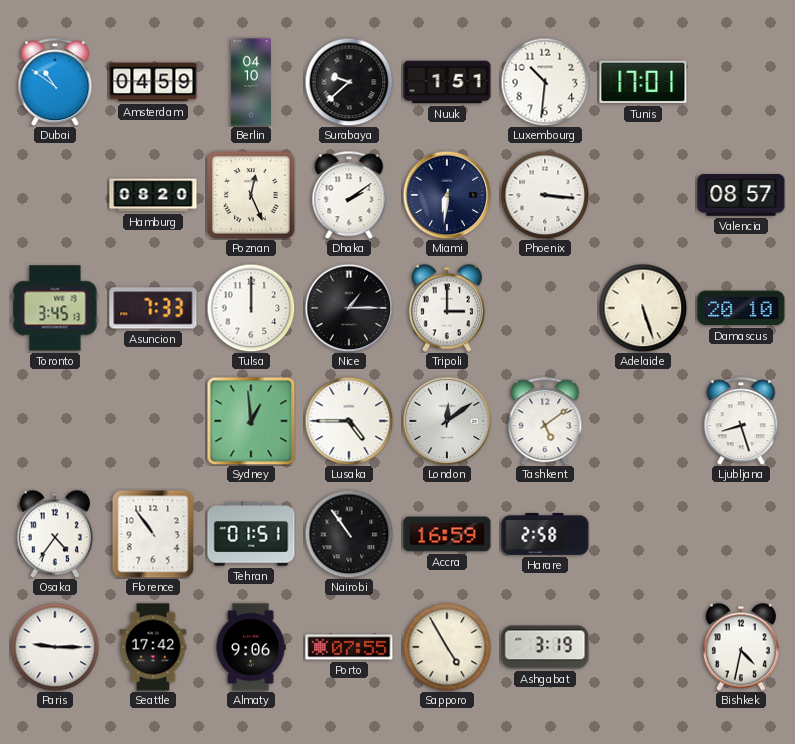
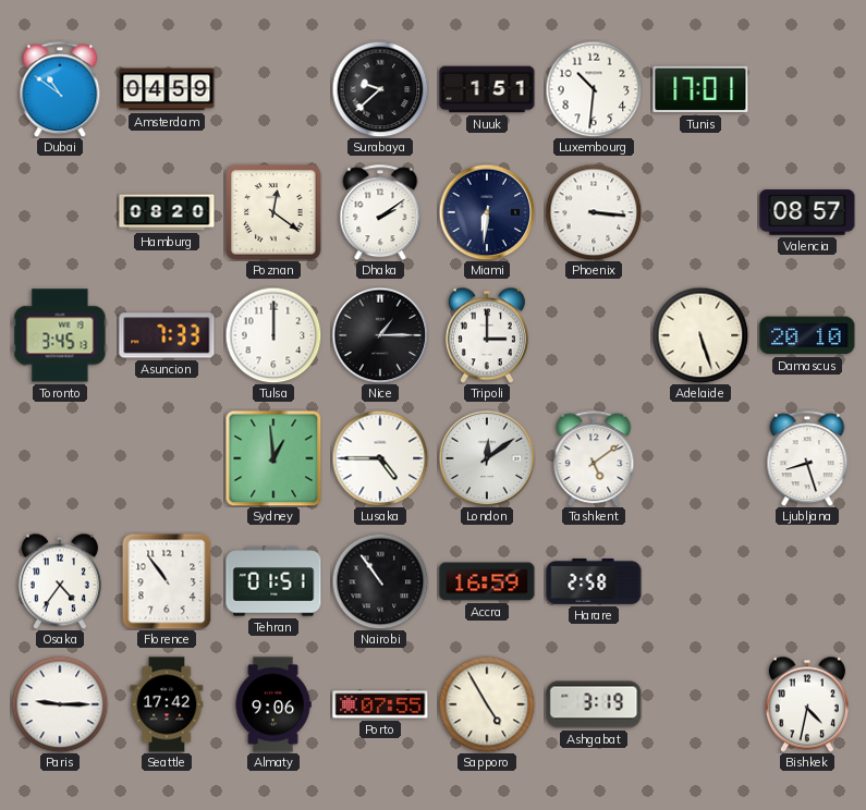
Berlin: 04:10 -> none
Poznan: 12:26 -> 12:21
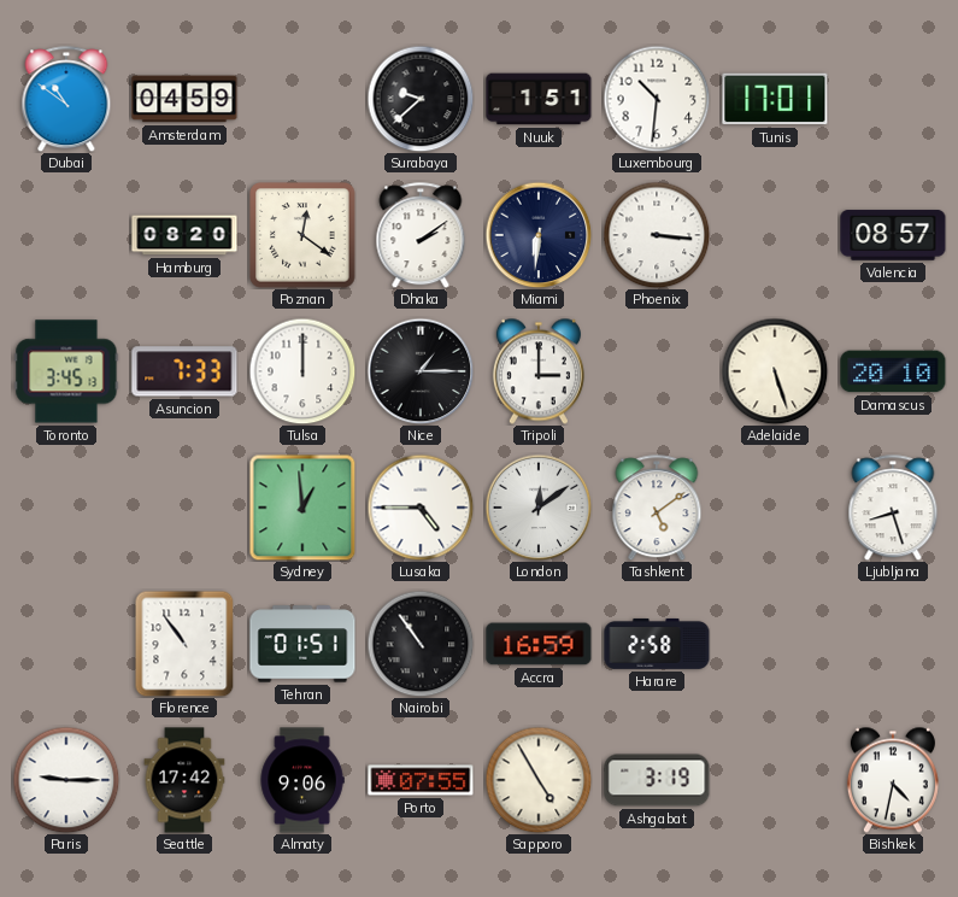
Osaka: 4:36 -> none
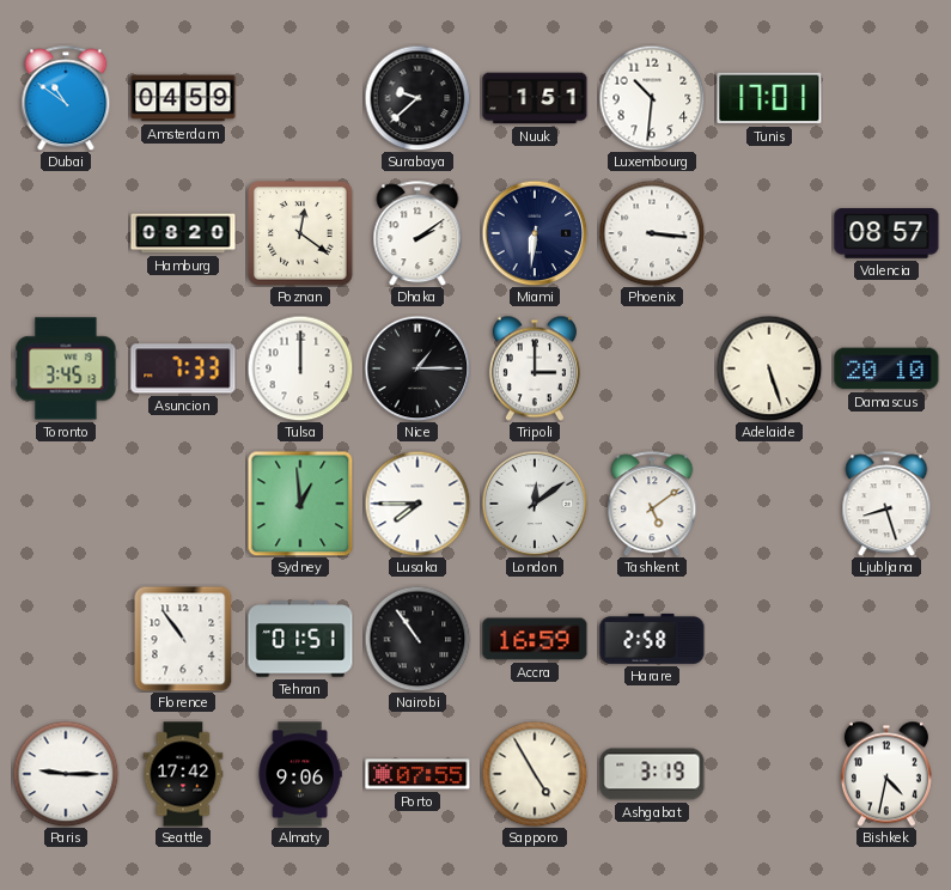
Lusaka: 4:45 -> 7:45
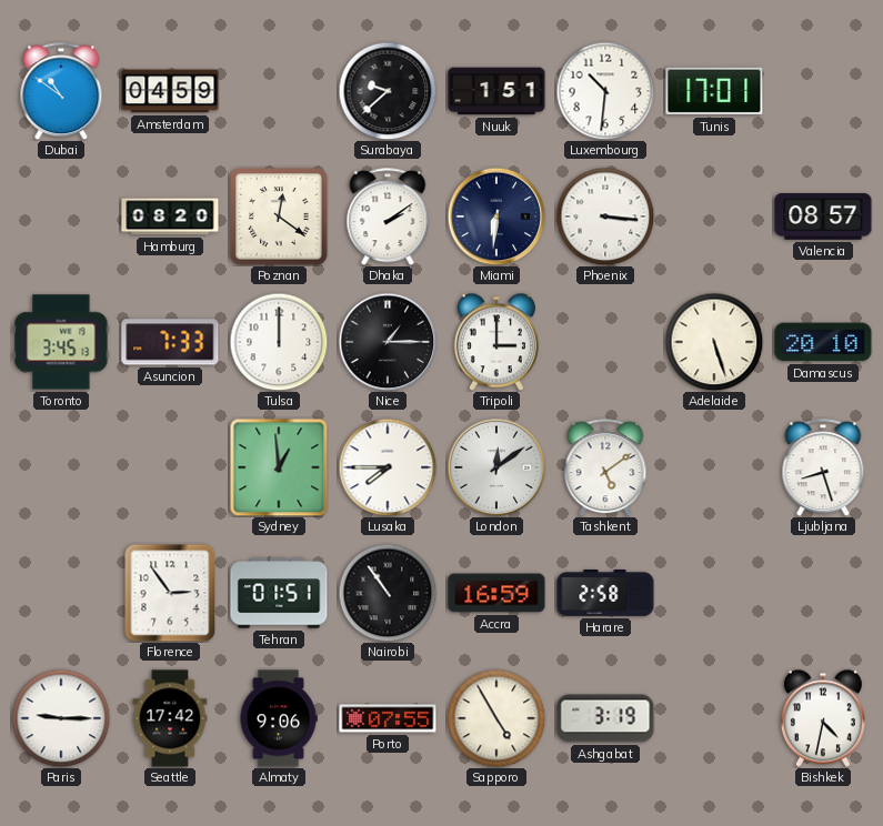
Florence: 10:54 -> 2:54
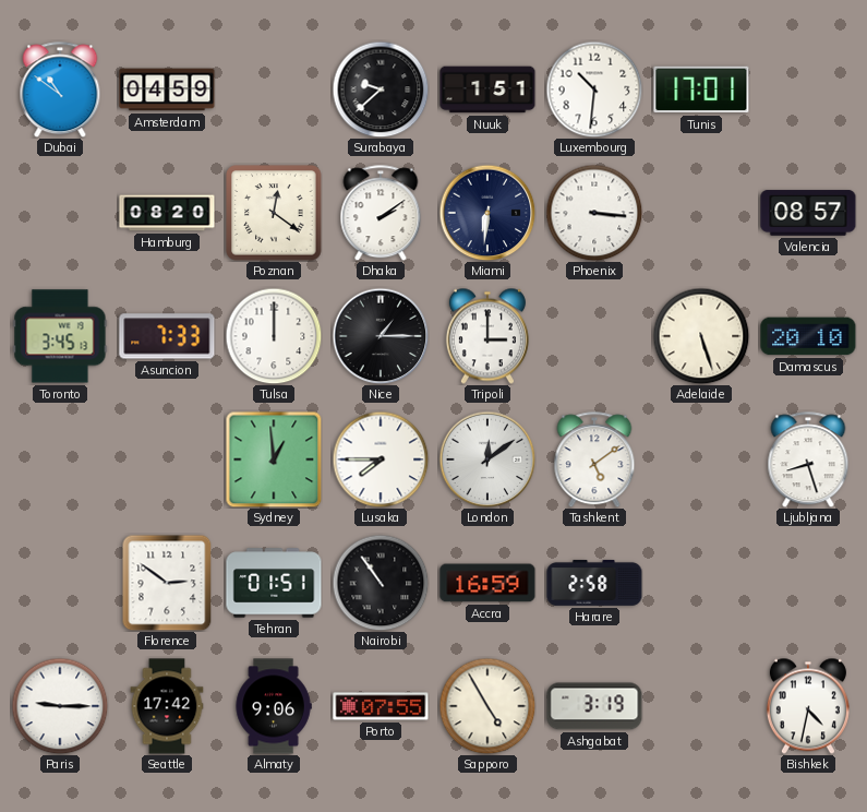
Florence: 2:54 -> 2:51
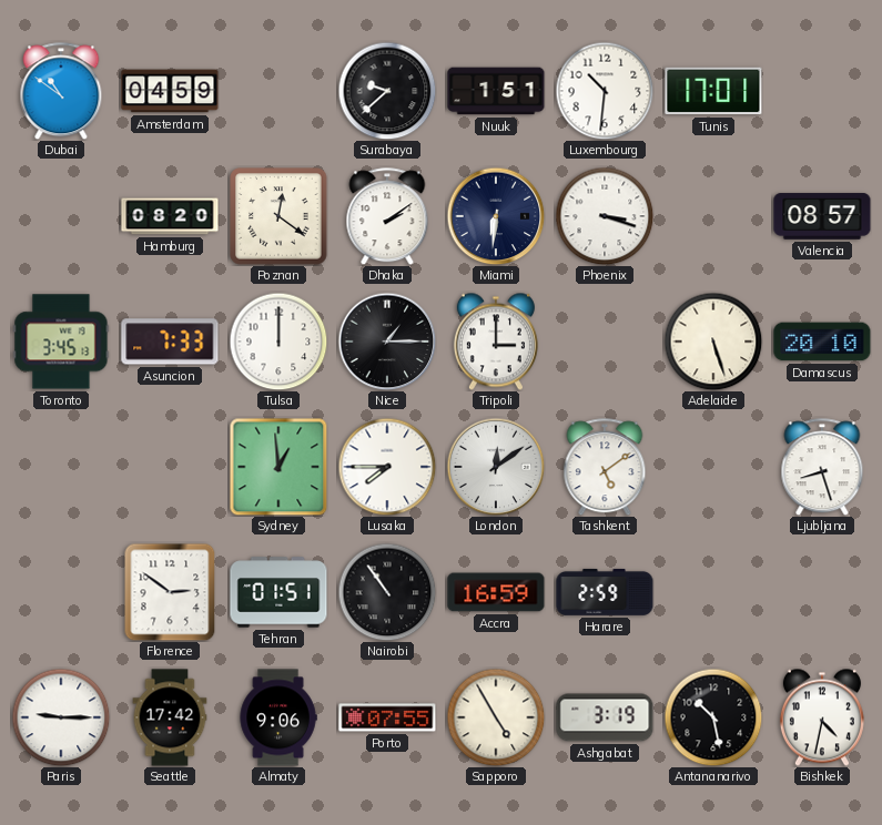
Phoenix: 3:16 -> 3:18
Harare: 2:58 -> 2:59
Antananarivo: none -> 10:28
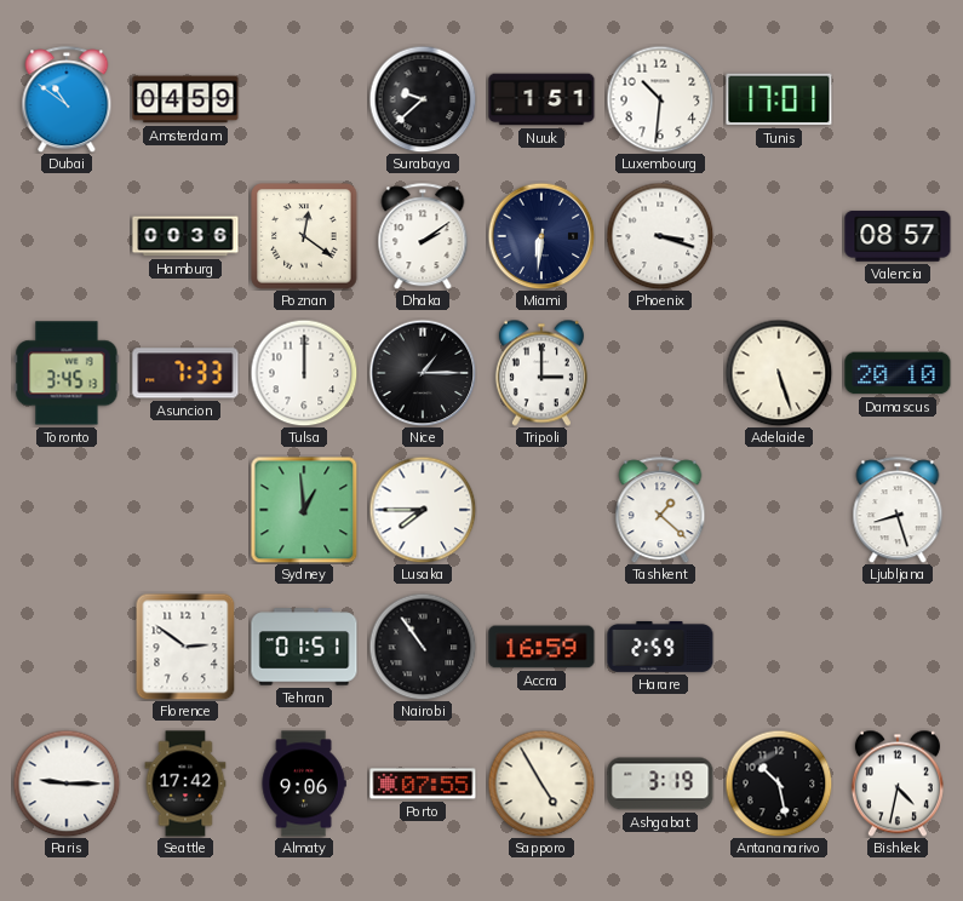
Hamburg: 08:20 -> 00:36
London: 12:09 -> none
Tashkent: 5:09 -> 1:22
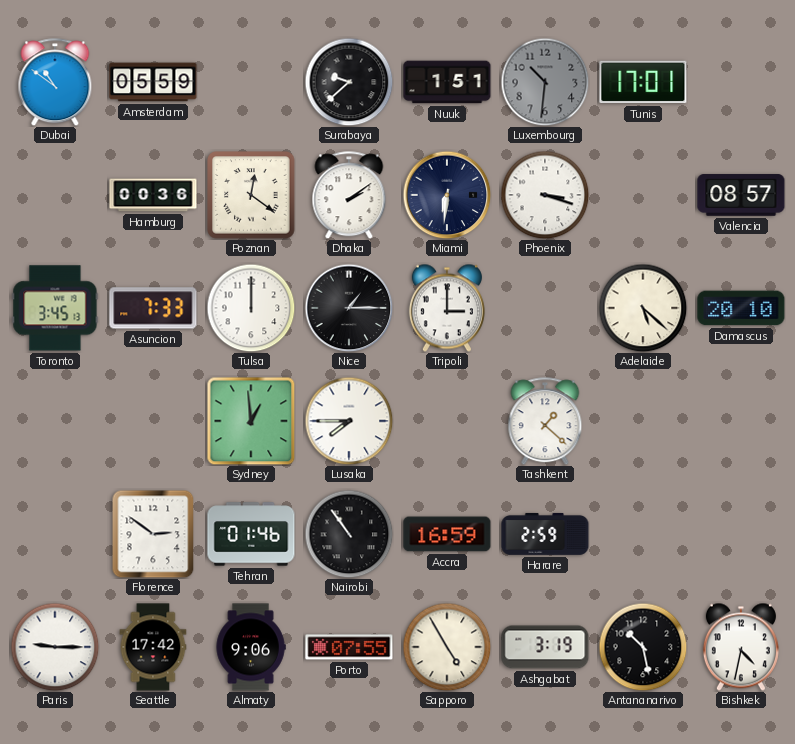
Amsterdam: 04:59 -> 05:59
Luxembourg dial: white -> grey
Adelaide: 5:27 -> 5:22
Ljubljana: 8:27 -> none
Tehran: 01:51 -> 01:46
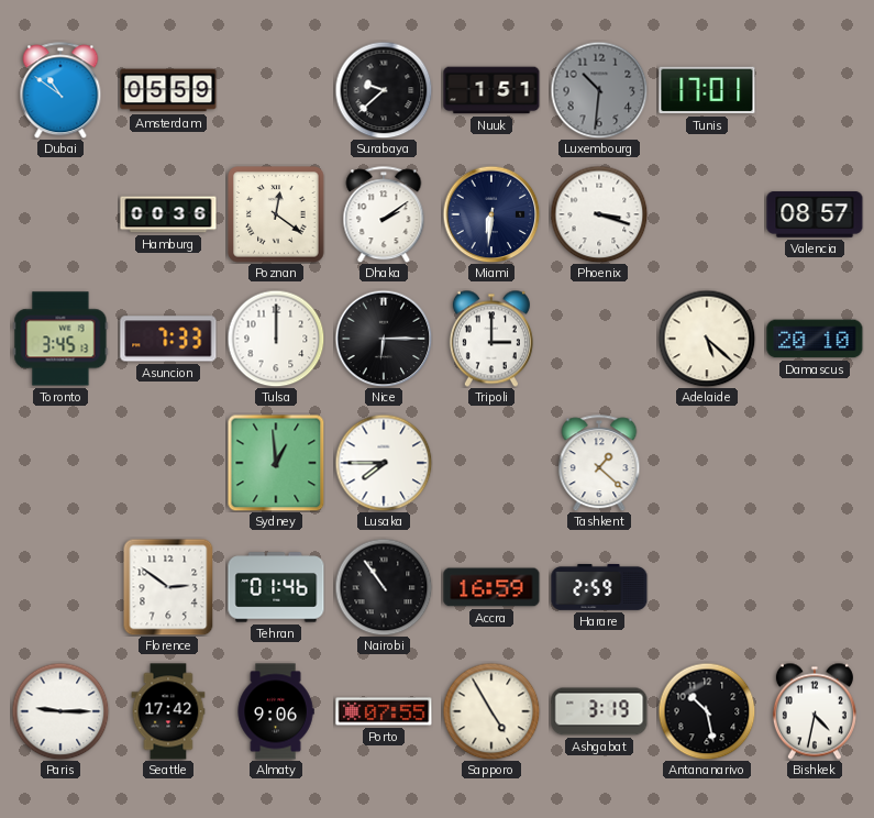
Nice: 1:15 -> 6:15
